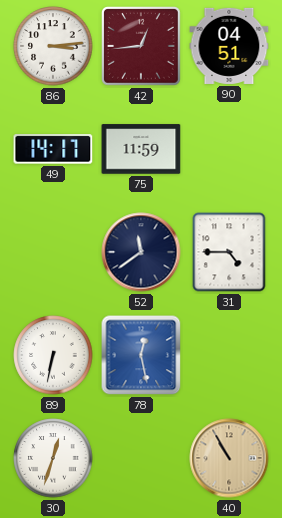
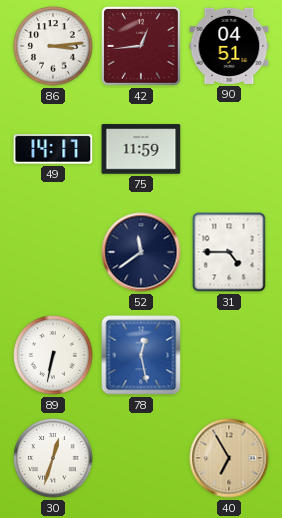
40: 10:55 -> 6:55
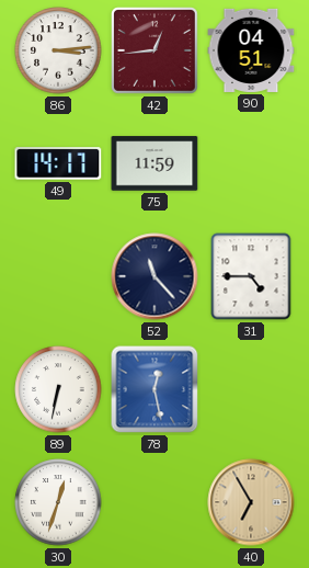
52: 11:39 -> 11:23
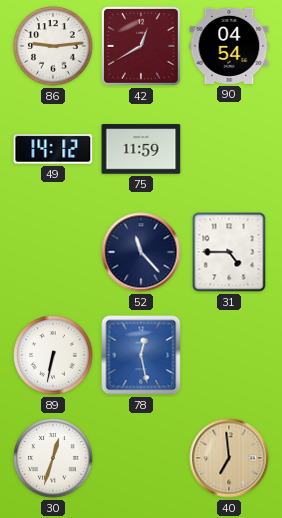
86: 3:14 -> 9:14
42: 12:44 -> 12:40
90: 04:51 -> 04:54
49: 14:17 -> 14:12
40: 6:55 -> 6:59
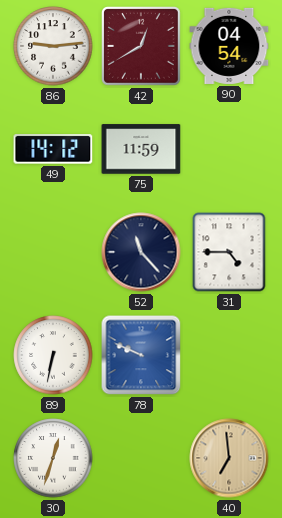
78: 12:28 -> 9:49
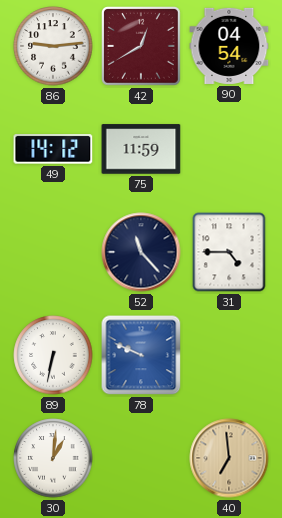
30: 12:33 -> 1:01
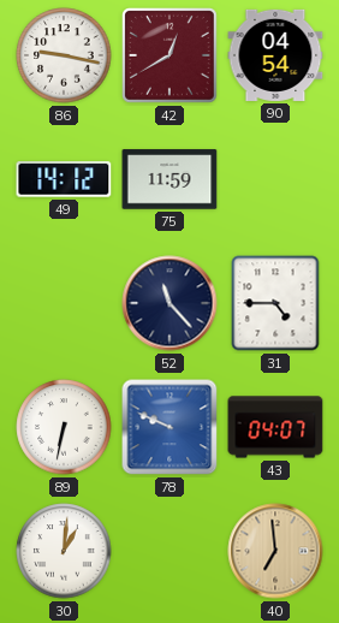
86: 9:14 -> 9:17
43: none -> 04:07
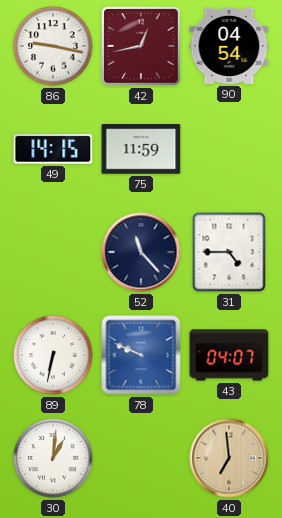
42: 12:40 -> 12:43
49: 14:12 -> 14:15
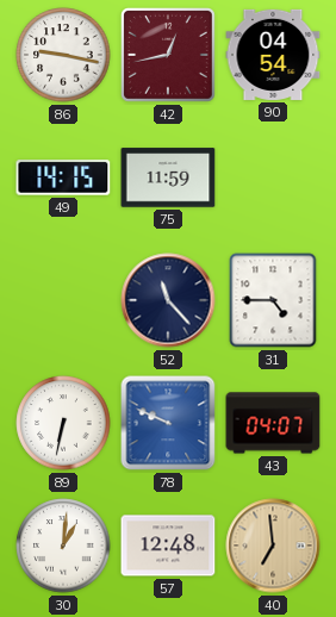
57: none -> 12:48
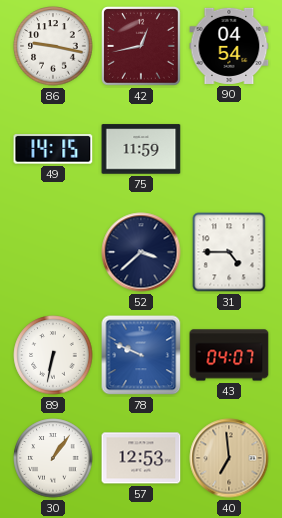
52: 11:23 -> 3:38
30: 1:01 -> 1:06
57: 12:48 -> 12:53
